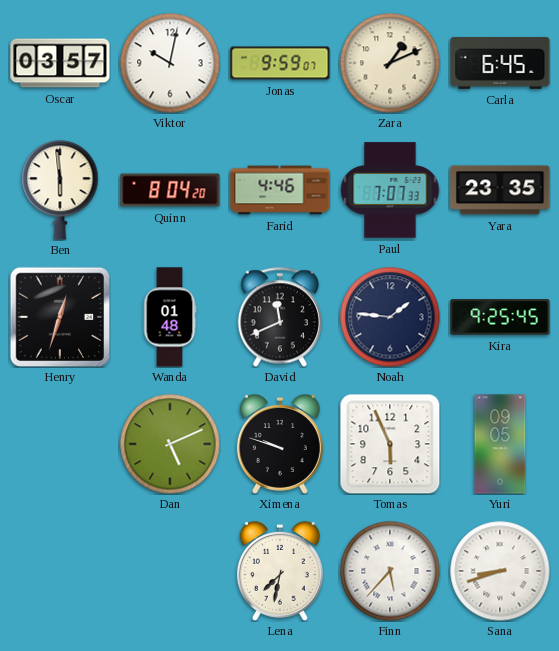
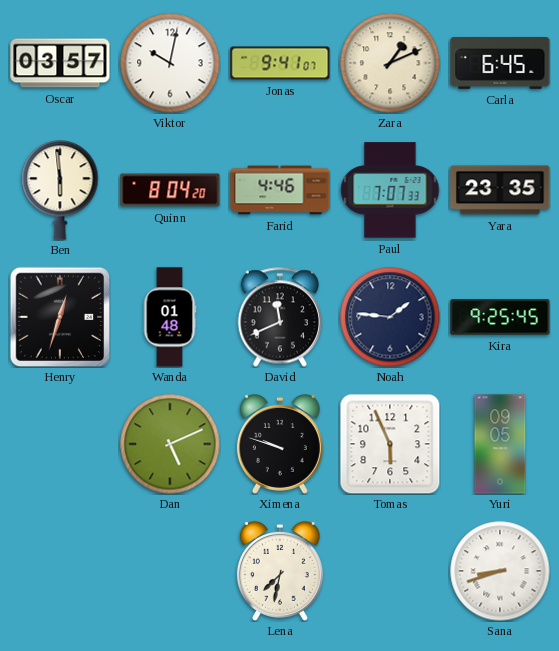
Jonas: 9:59 -> 9:41
Finn: 5:37 -> none
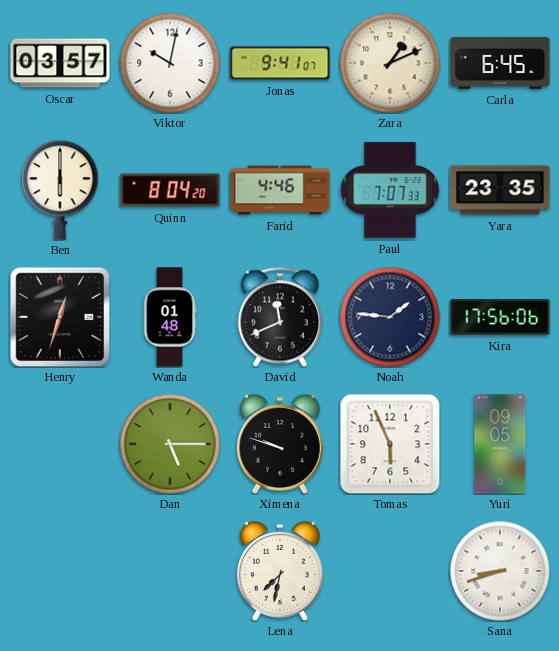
Ben: 5:59 -> 6:00
Kira: 9:25 -> 17:56
Dan: 5:11 -> 5:15
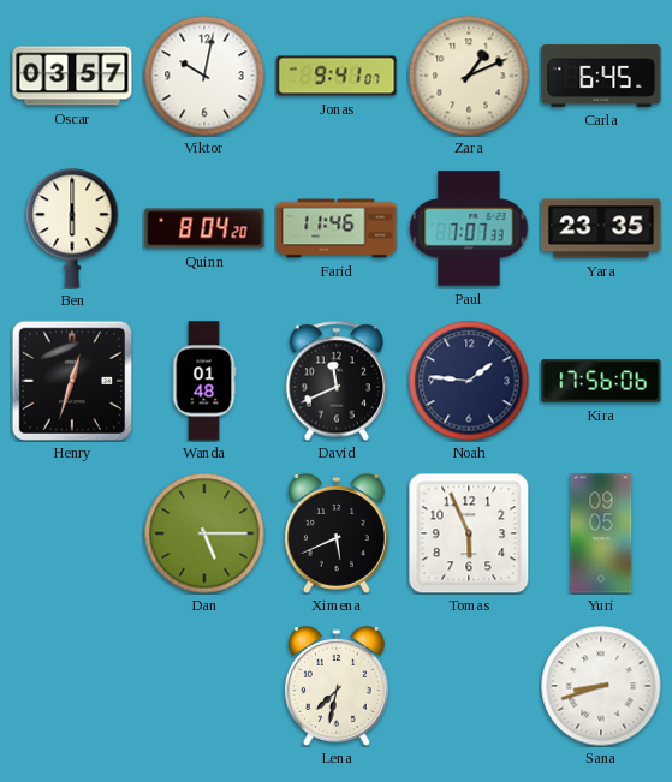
Farid: 4:46 -> 11:46
Ximena: 9:48 -> 5:41
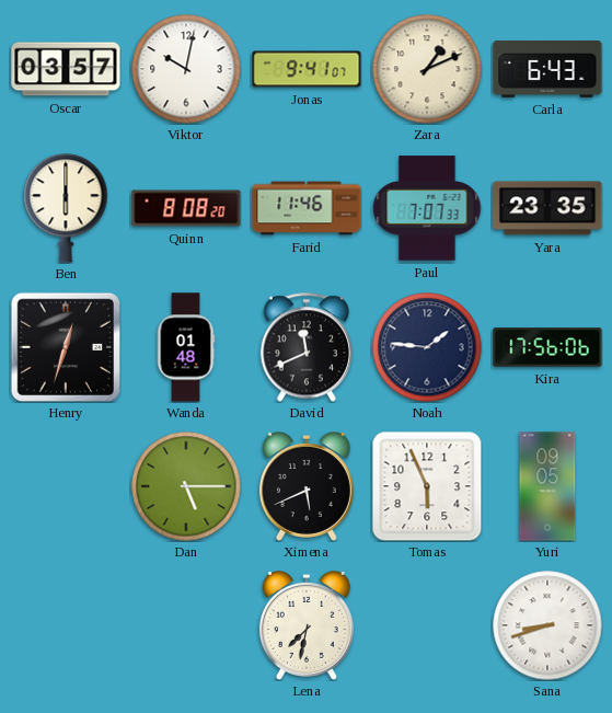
Carla: 6:45 -> 6:43
Quinn: 8:04 -> 8:08
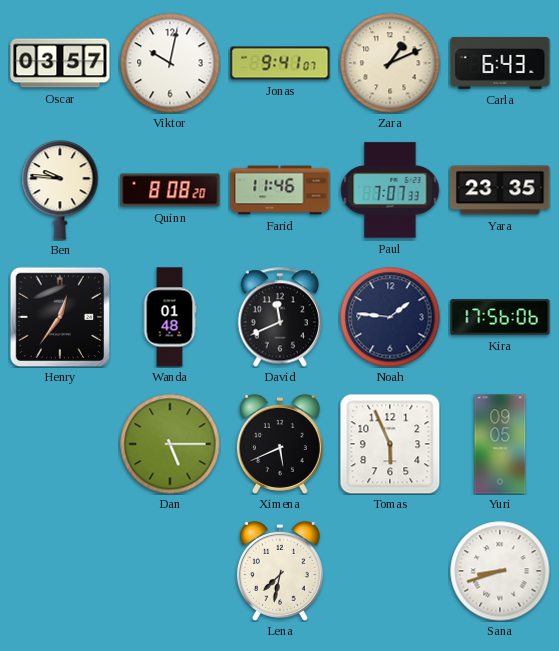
Ben: 6:00 -> 9:46
Henry: 12:33 -> 12:36
